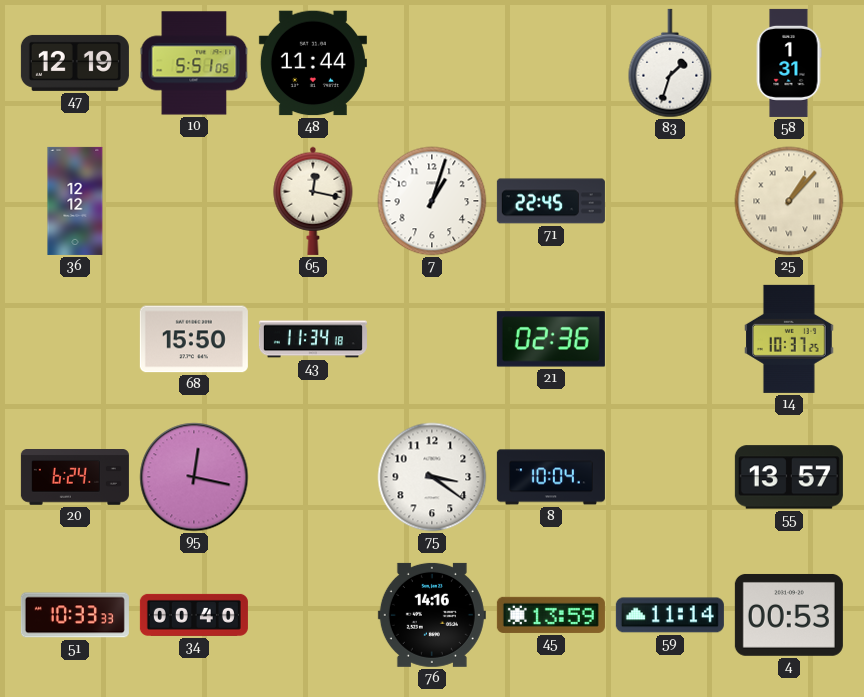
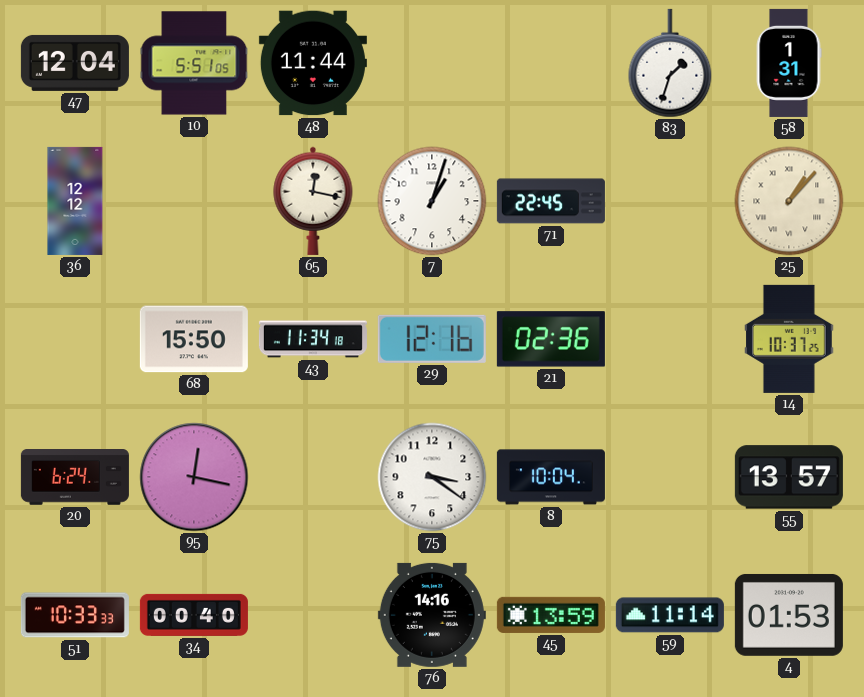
47: 12:19 -> 12:04
29: none -> 12:16
4: 00:53 -> 01:53
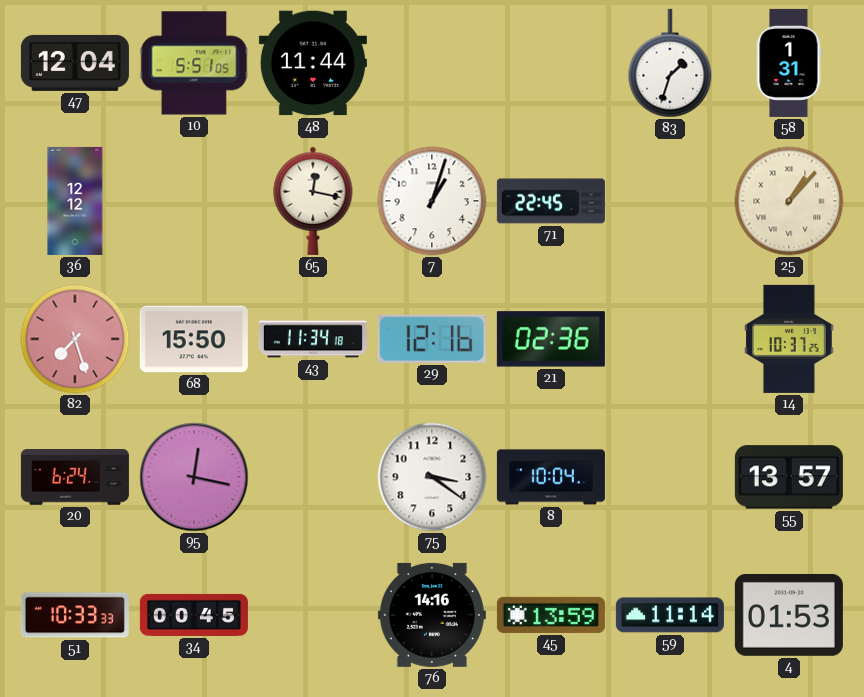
82: none -> 7:27
34: 00:40 -> 00:45
